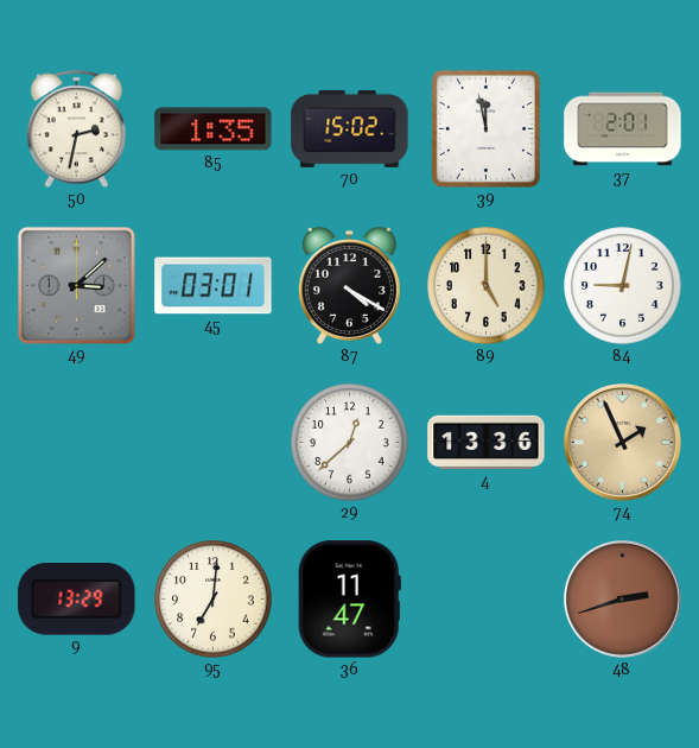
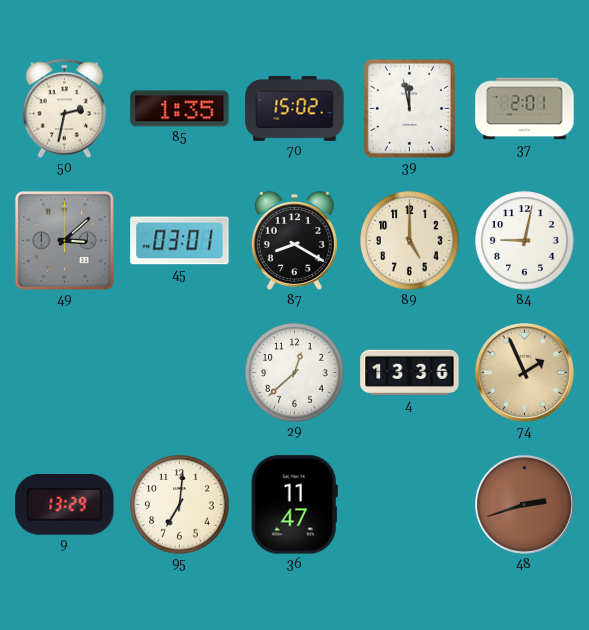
87: 4:20 -> 8:20
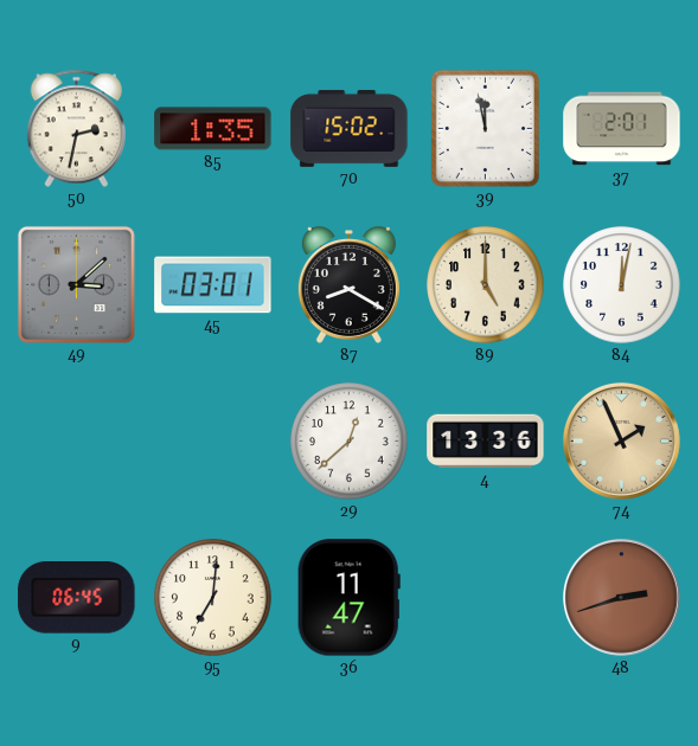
84: 9:02 -> 12:02
9: 13:29 -> 06:45
